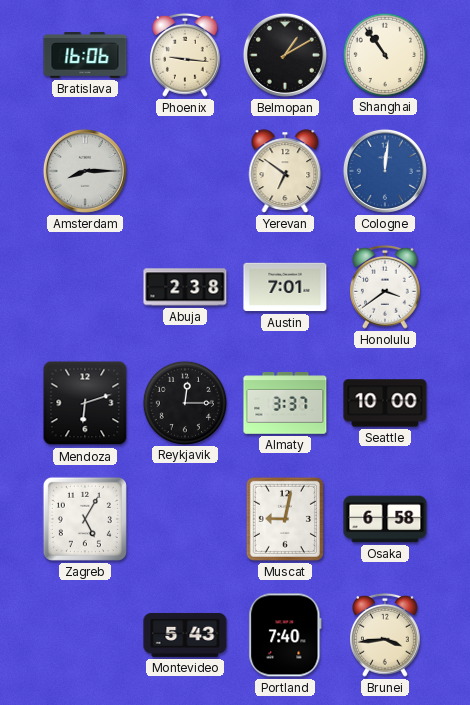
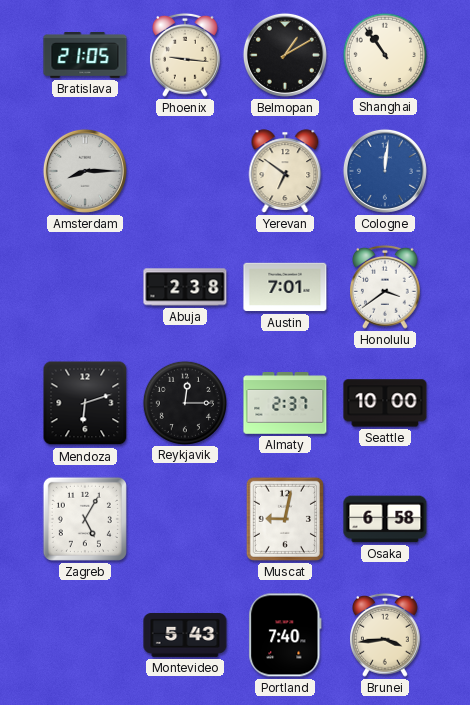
Bratislava: 16:06 -> 21:05
Almaty: 3:37 -> 2:37
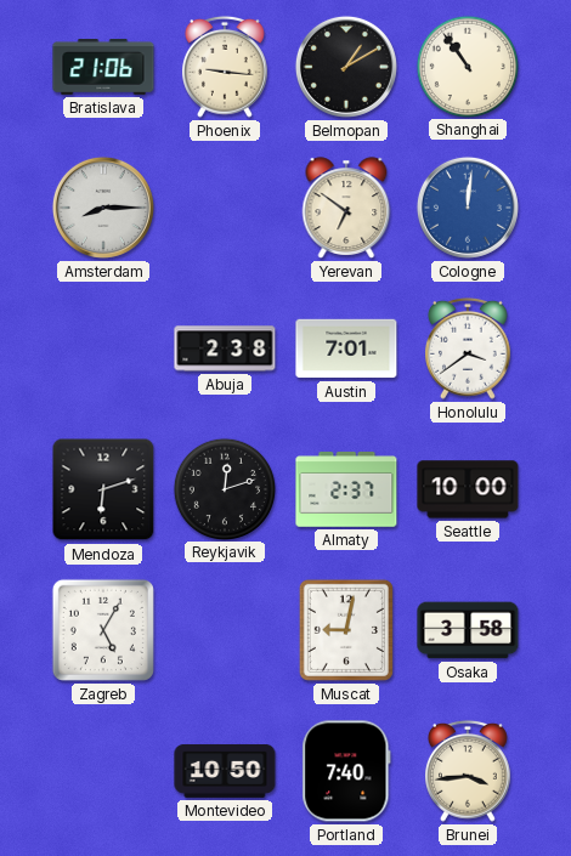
Bratislava: 21:05 -> 21:06
Reykjavik: 12:15 -> 12:12
Osaka: 6:58 -> 3:58
Montevideo: 5:43 -> 10:50
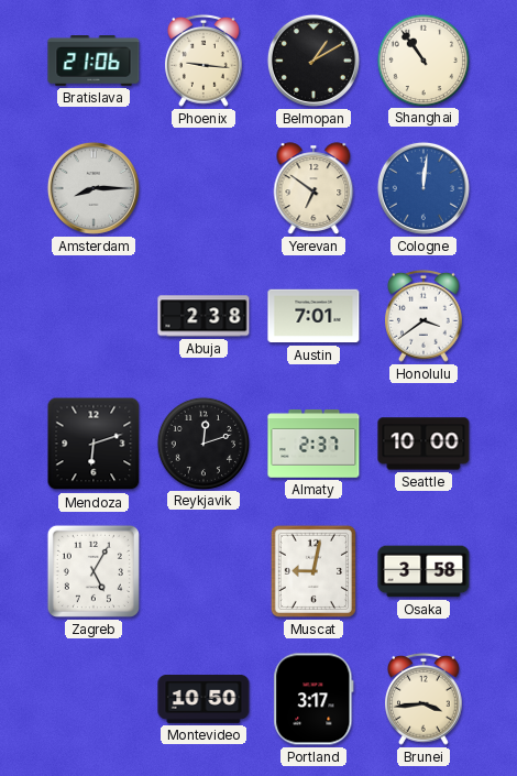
Portland: 7:40 -> 3:17
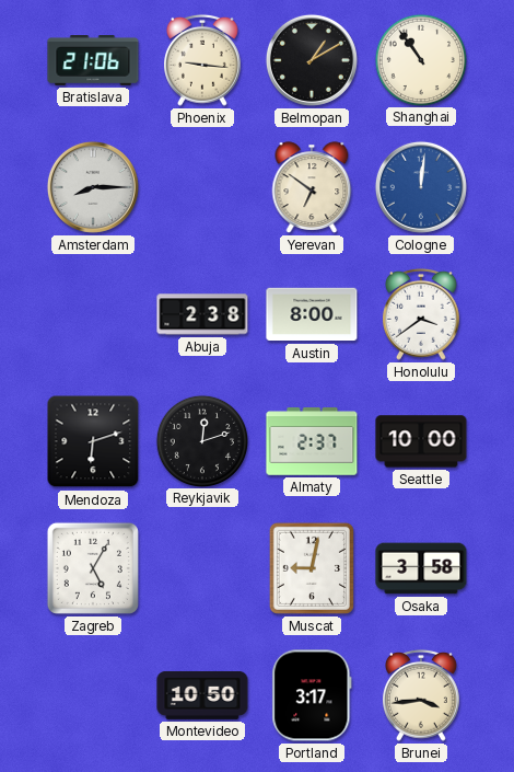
Austin: 7:01 -> 8:00
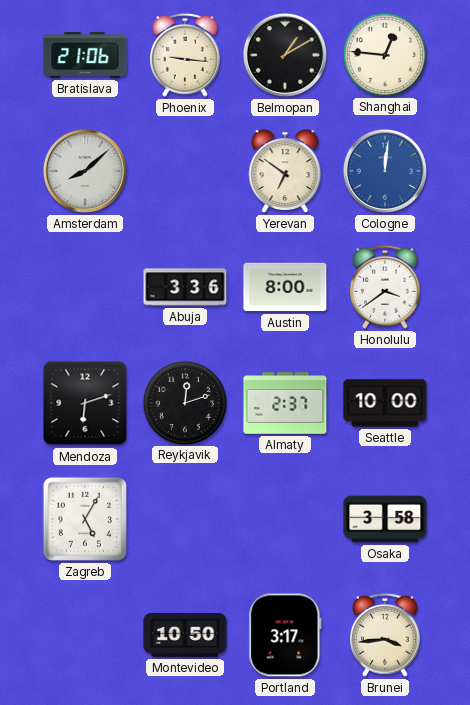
Shanghai: 10:54 -> 12:46
Amsterdam: 8:15 -> 8:08
Abuja: 2:38 -> 3:36
Muscat: 9:02 -> none
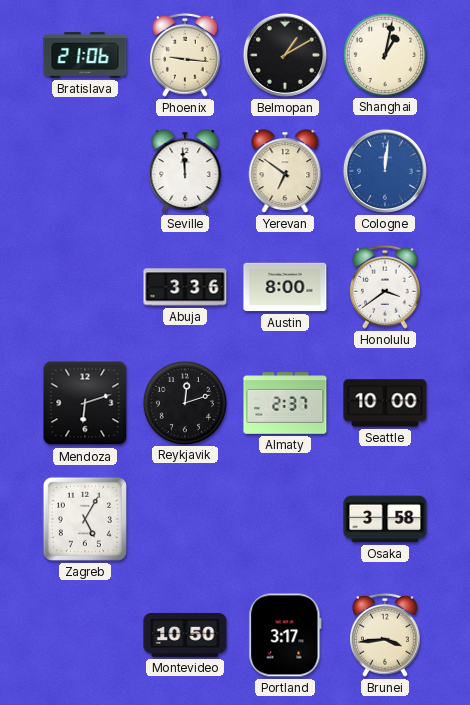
Shanghai: 12:46 -> 1:02
Amsterdam: 8:08 -> none
Seville: none -> 11:59
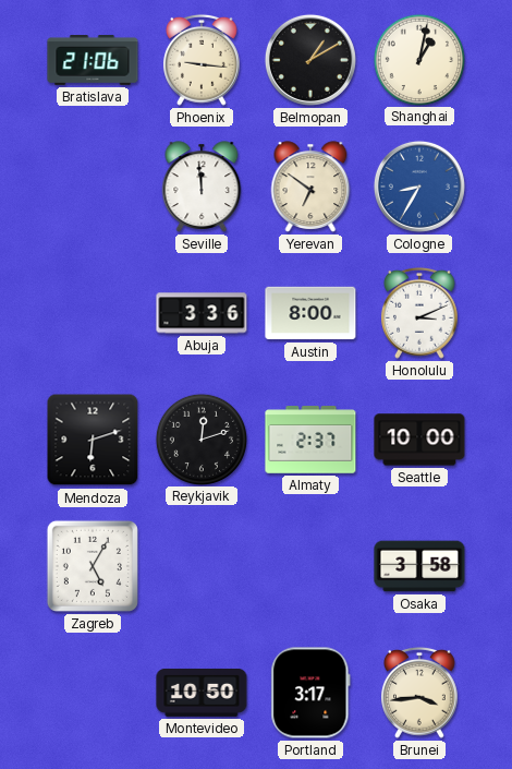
Cologne: 12:01 -> 8:35
Honolulu: 3:39 -> 3:11
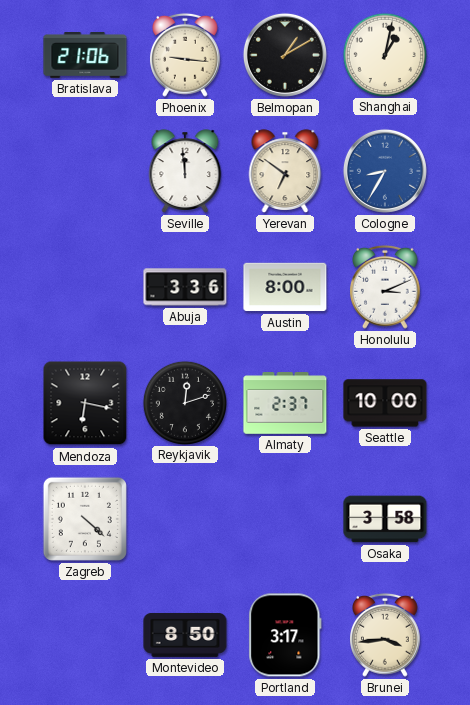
Mendoza: 6:12 -> 6:17
Zagreb: 5:05 -> 4:22
Montevideo: 10:50 -> 8:50
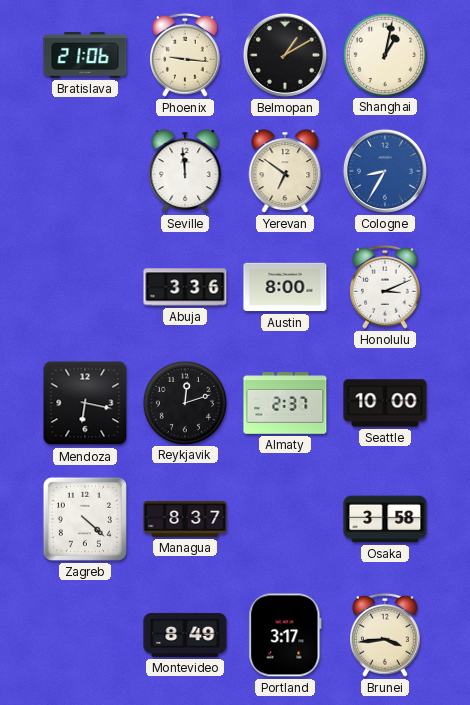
Managua: none -> 8:37
Montevideo: 8:50 -> 8:49
